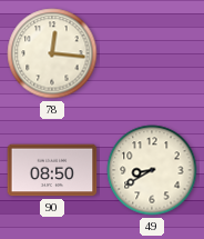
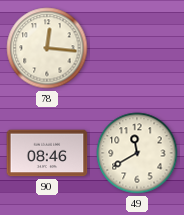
90: 08:50 -> 08:46
49: 8:40 -> 11:40
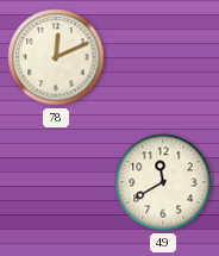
78: 12:16 -> 12:11
90: 08:46 -> none
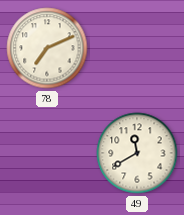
78: 12:11 -> 7:11
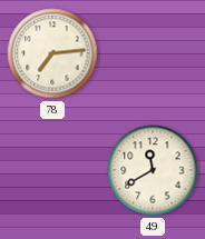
78: 7:11 -> 7:14
